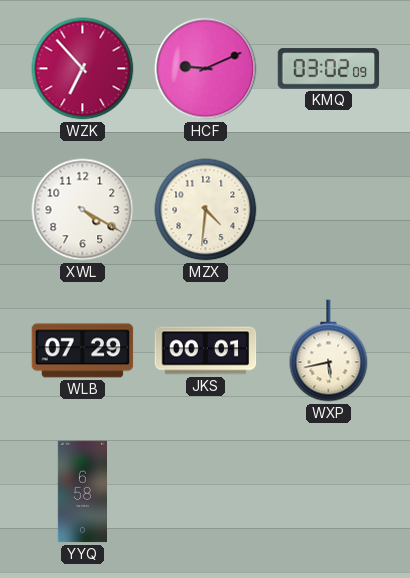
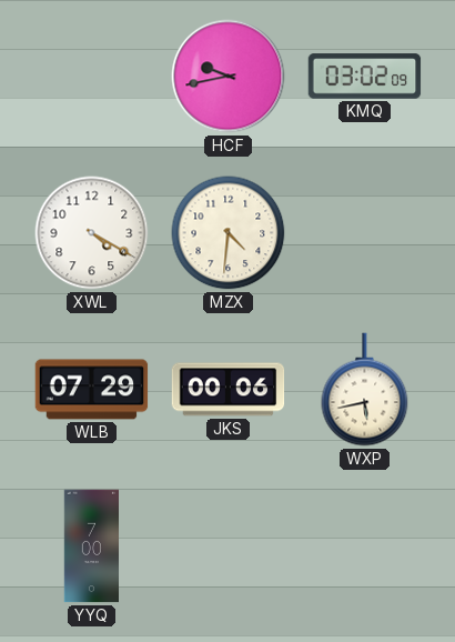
WZK: 6:53 -> none
HCF: 9:11 -> 9:43
JKS: 00:01 -> 00:06
YYQ: 6:58 -> 7:00
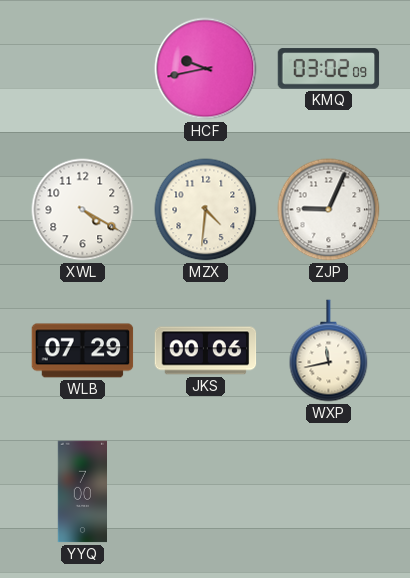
ZJP: none -> 9:04
WXP: 5:43 -> 11:43
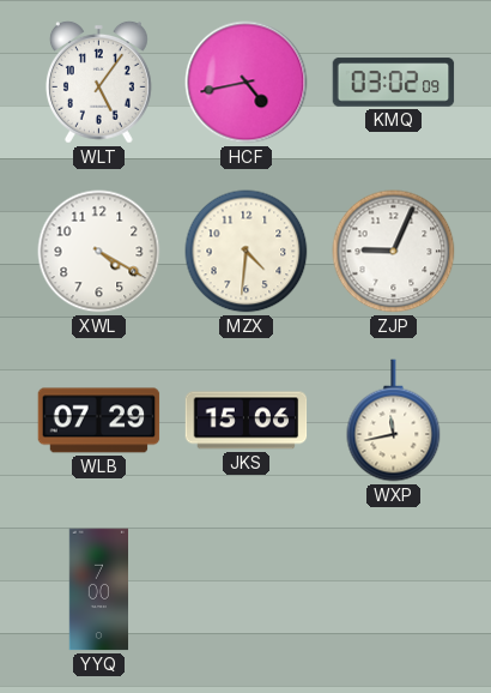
WLT: none -> 5:06
HCF: 9:43 -> 4:43
JKS: 00:06 -> 15:06
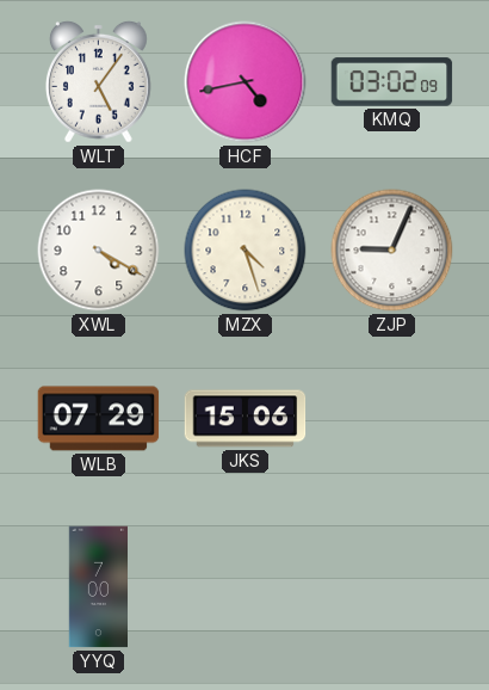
MZX: 4:31 -> 4:27
WXP: 11:43 -> none
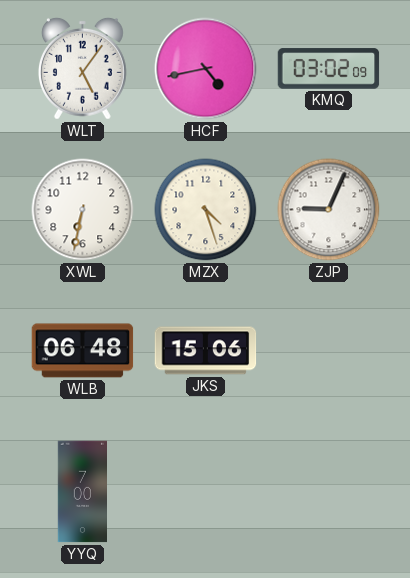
XWL: 4:20 -> 6:32
WLB: 07:29 -> 06:48
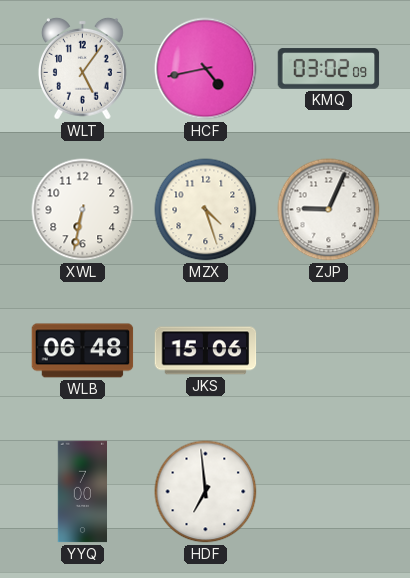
HDF: none -> 6:59
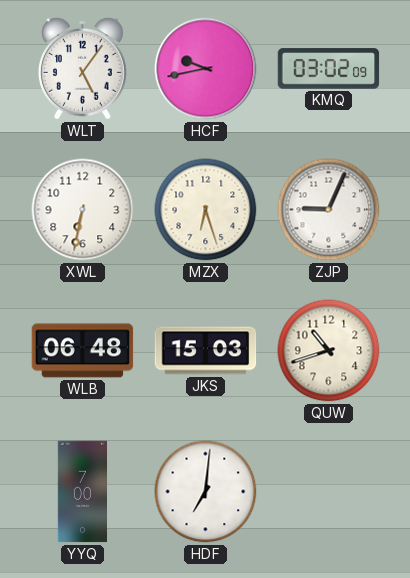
HCF: 4:43 -> 9:43
MZX: 4:27 -> 6:27
JKS: 15:06 -> 15:03
QUW: none -> 10:42
HDF: 6:59 -> 7:01
